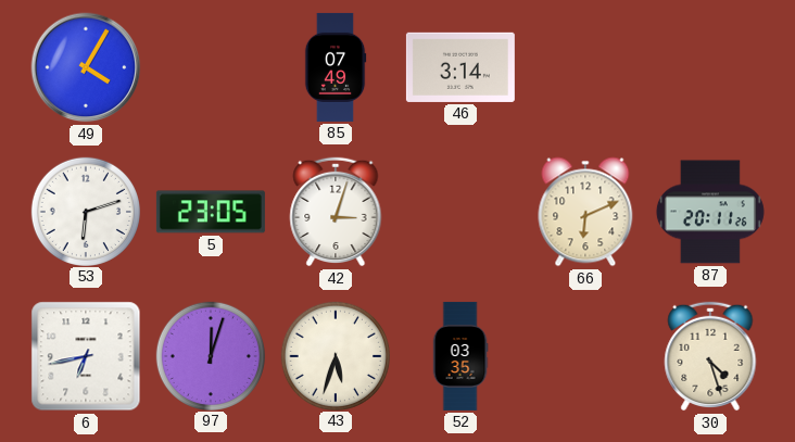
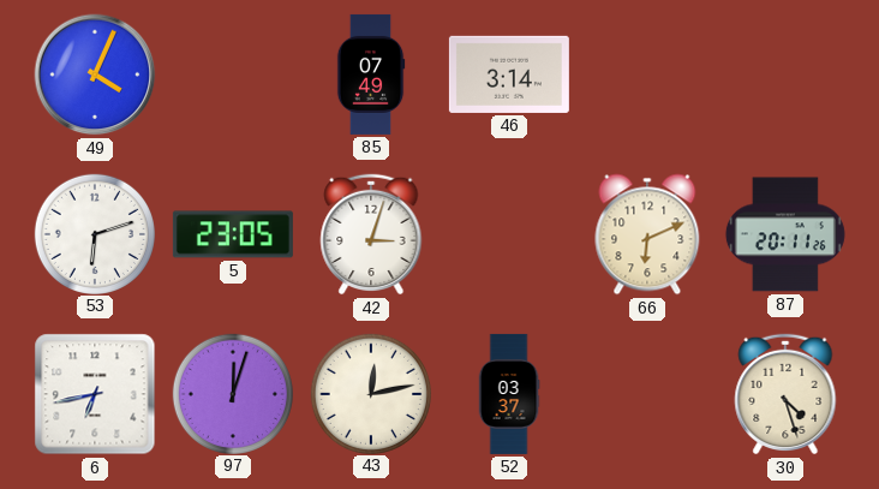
49: 4:05 -> 4:04
43: 5:33 -> 12:13
52: 03:35 -> 03:37
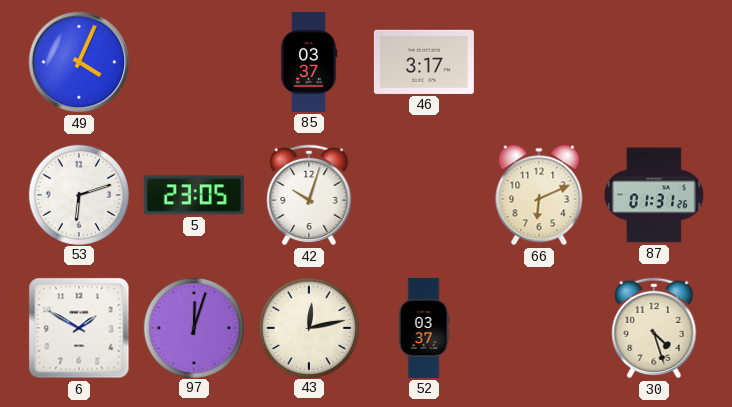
85: 07:49 -> 03:37
46: 3:14 -> 3:17
42: 3:03 -> 10:03
87: 20:11 -> 01:31
6: 6:43 -> 1:50
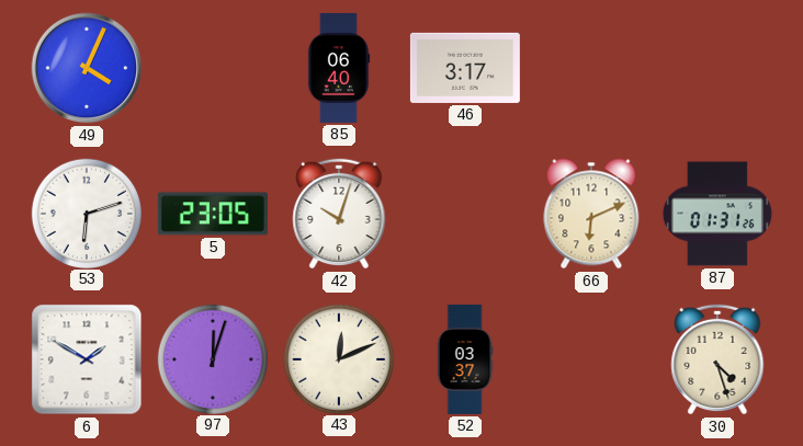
85: 03:37 -> 06:40
43: 12:13 -> 12:11
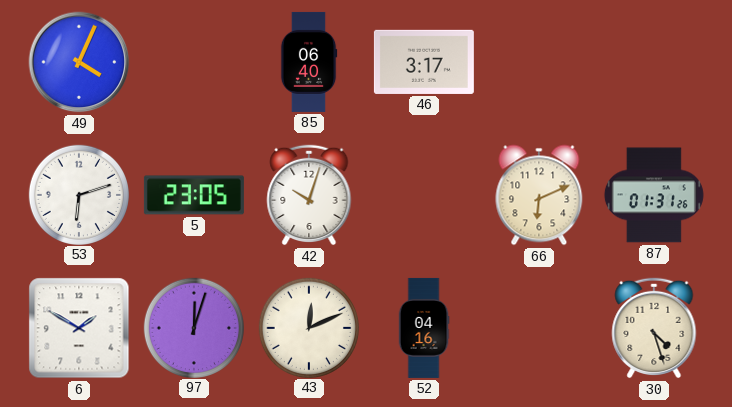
52: 03:37 -> 04:16
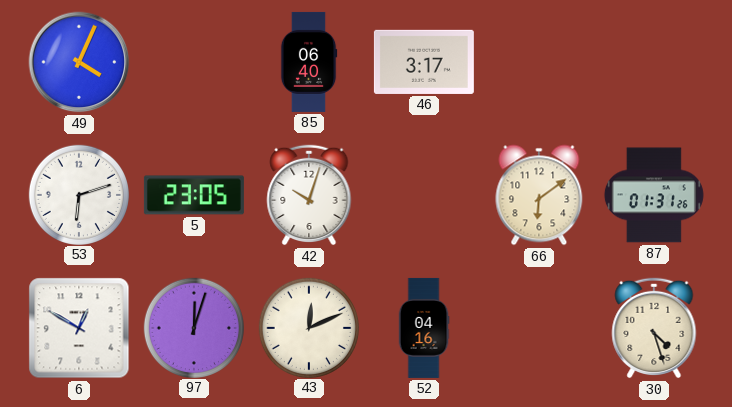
66: 6:11 -> 6:09
6: 1:50 -> 12:50
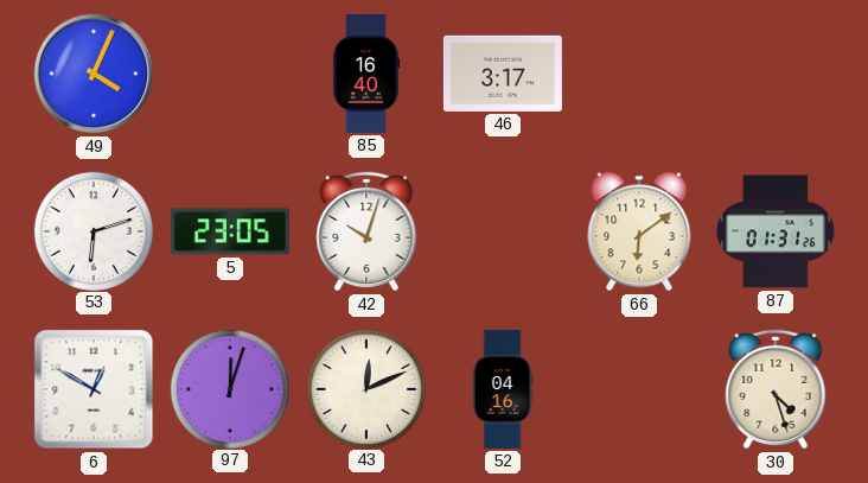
85: 06:40 -> 16:40
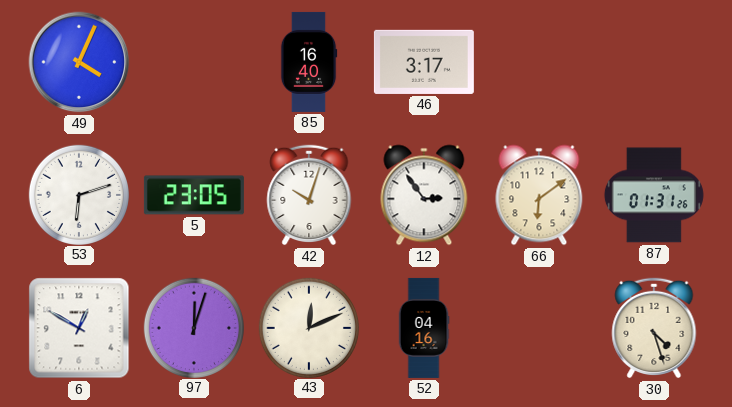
12: none -> 2:54
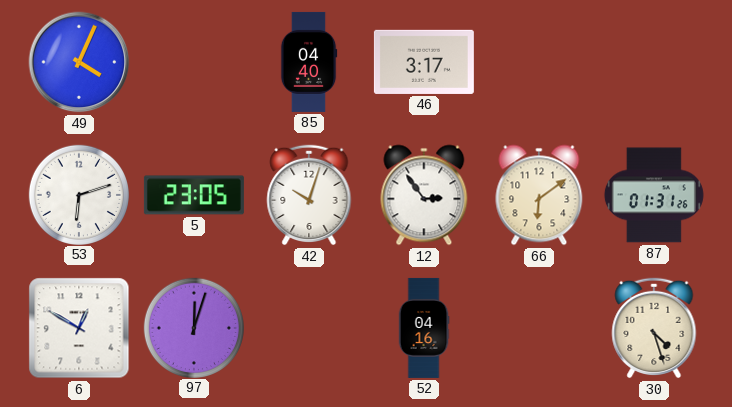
85: 16:40 -> 04:40
43: 12:11 -> none
